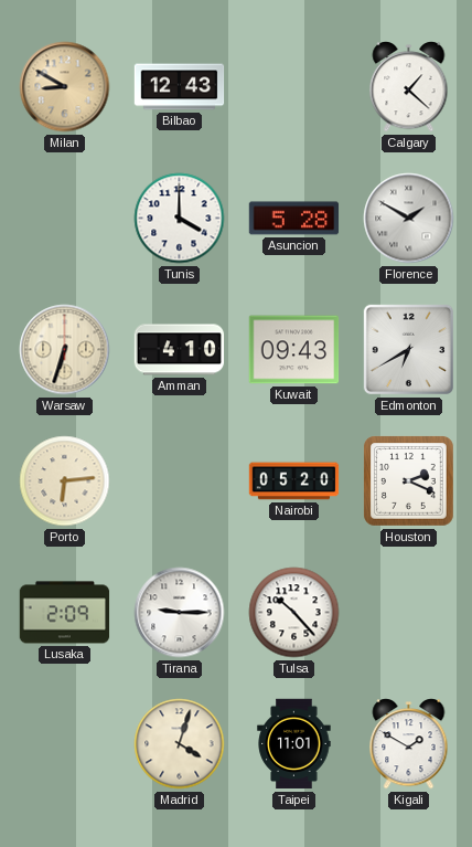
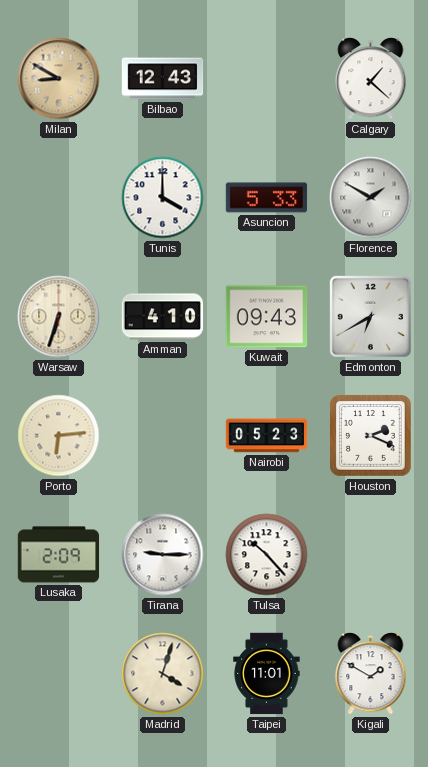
Asuncion: 5:28 -> 5:33
Nairobi: 05:20 -> 05:23
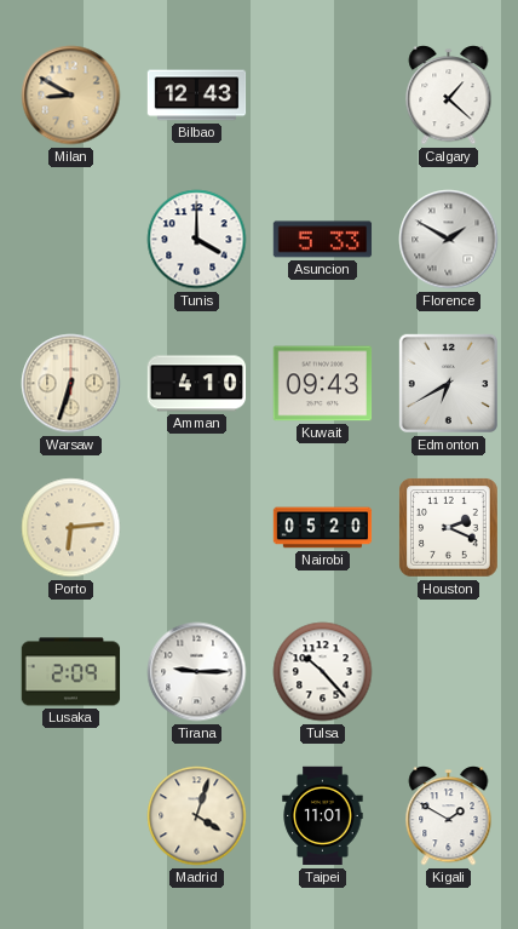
Nairobi: 05:23 -> 05:20
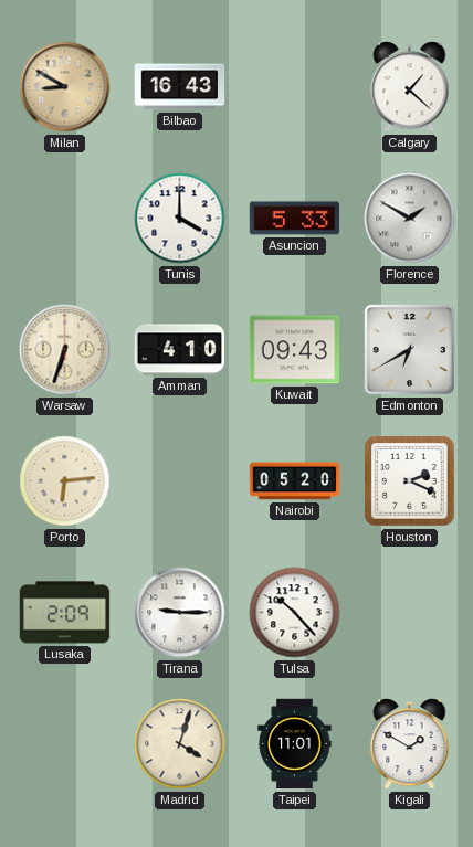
Bilbao: 12:43 -> 16:43
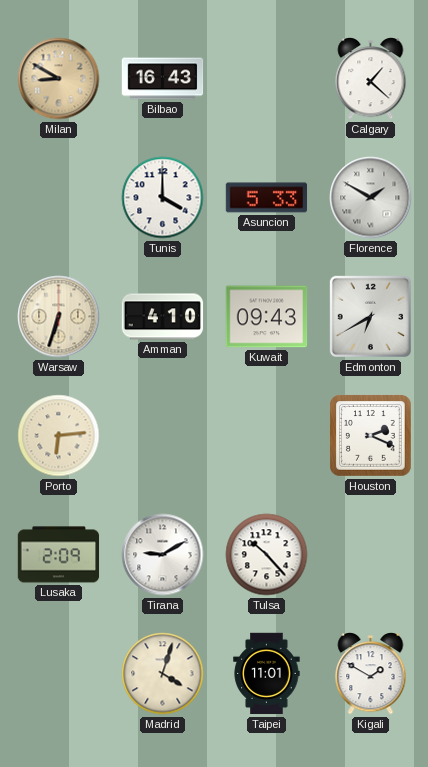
Nairobi: 05:20 -> none
Tirana: 9:15 -> 9:10
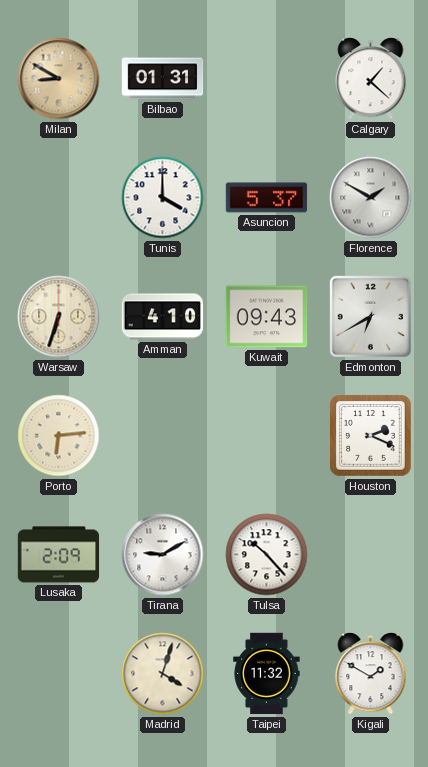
Bilbao: 16:43 -> 01:31
Asuncion: 5:33 -> 5:37
Taipei: 11:01 -> 11:32
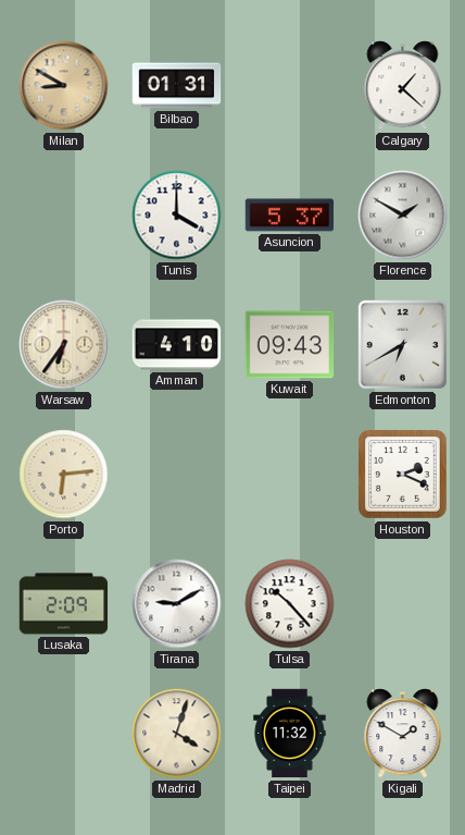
Warsaw: 6:33 -> 6:36
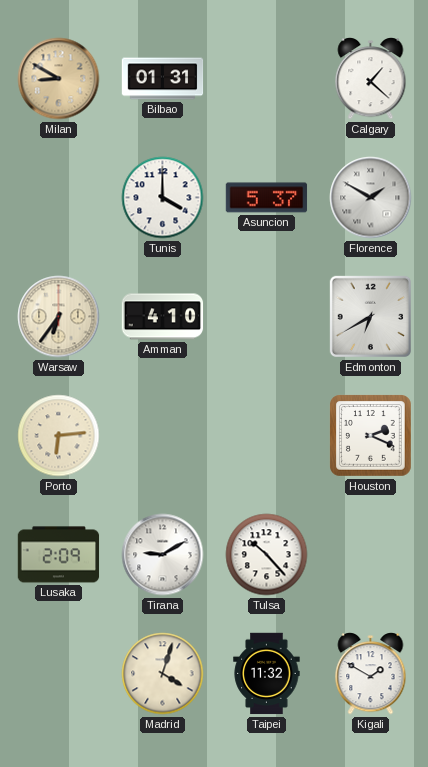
Kuwait: 09:43 -> none
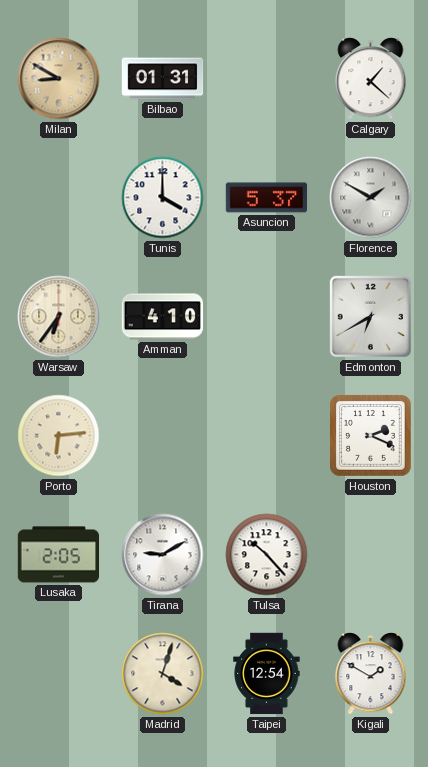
Lusaka: 2:09 -> 2:05
Taipei: 11:32 -> 12:54
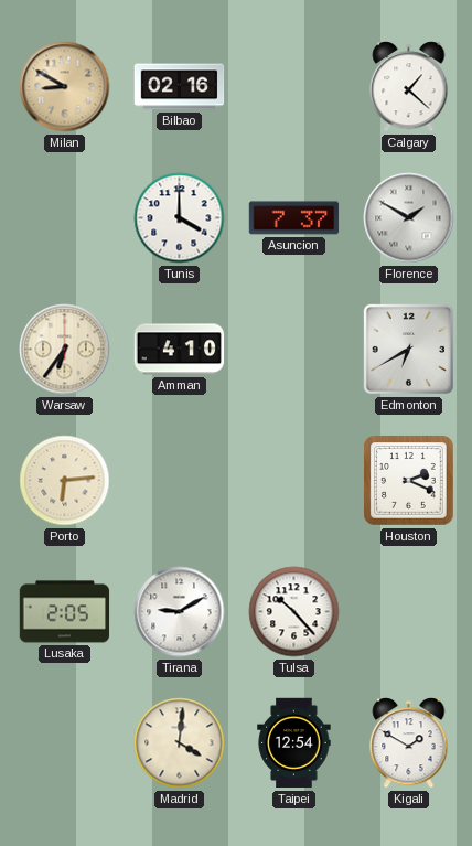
Bilbao: 01:31 -> 02:16
Asuncion: 5:37 -> 7:37
Madrid: 4:03 -> 4:01
